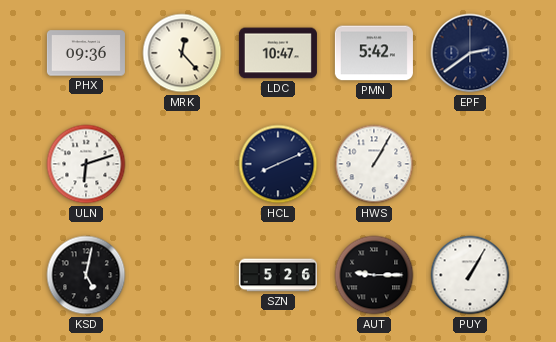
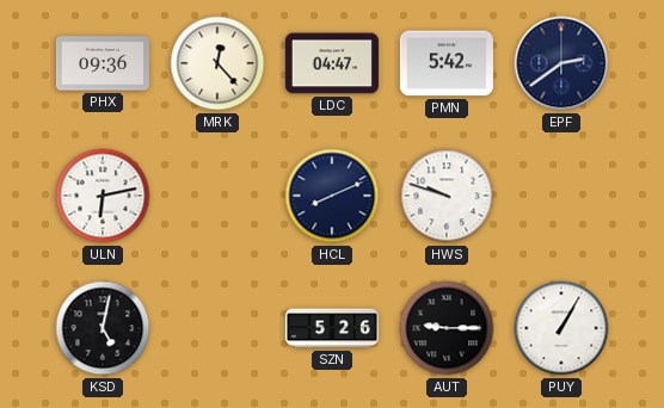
LDC: 10:47 -> 04:47
ULN: 6:12 -> 6:13
HWS: 1:05 -> 9:48
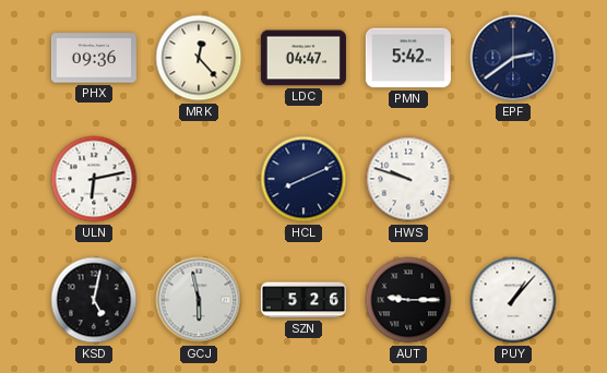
GCJ: none -> 5:58
PUY: 1:05 -> 1:07
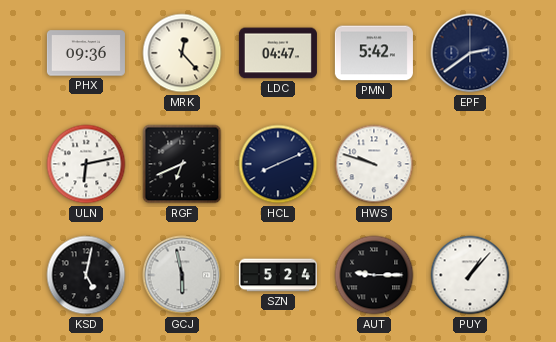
RGF: none -> 6:41
SZN: 5:26 -> 5:24
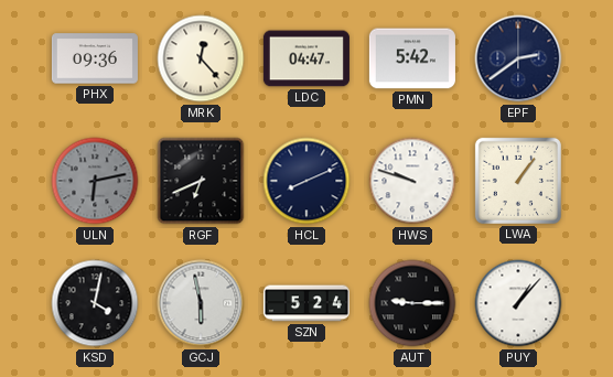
ULN dial: white -> grey
LWA: none -> 1:06
KSD: 5:02 -> 4:02
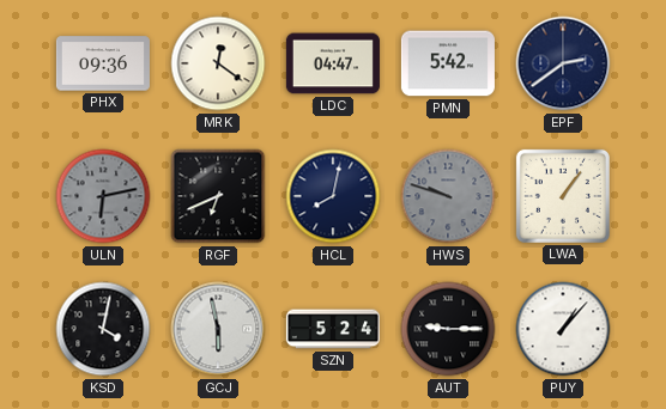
MRK: 12:23 -> 12:21
HCL: 8:11 -> 8:02
HWS dial: white -> grey
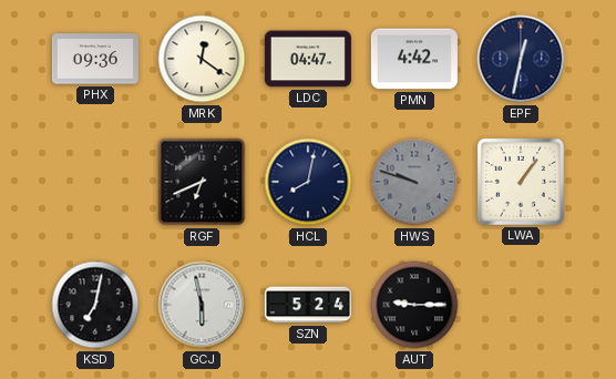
PMN: 5:42 -> 4:42
EPF: 2:39 -> 12:32
ULN: 6:13 -> none
KSD: 4:02 -> 7:02
PUY: 1:07 -> none
